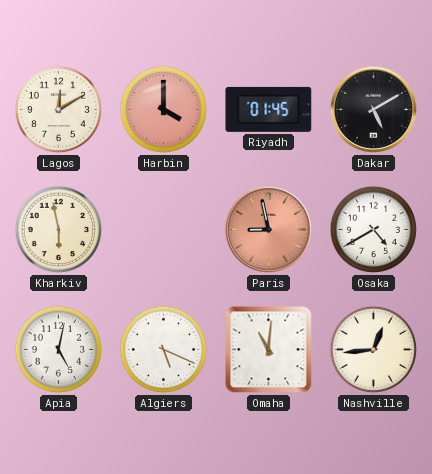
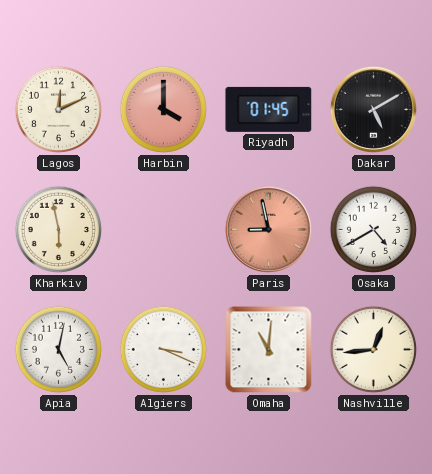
Lagos: 12:10 -> 12:11
Algiers: 5:19 -> 3:19
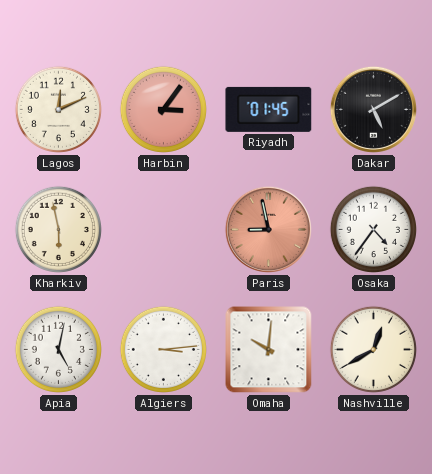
Harbin: 4:00 -> 3:06
Osaka: 4:40 -> 4:36
Algiers: 3:19 -> 3:14
Omaha: 11:01 -> 10:01
Nashville: 12:44 -> 12:40
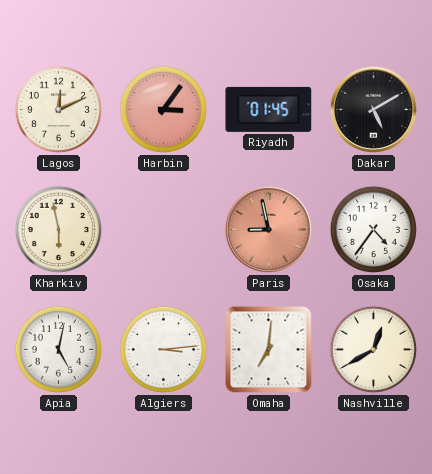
Omaha: 10:01 -> 7:01
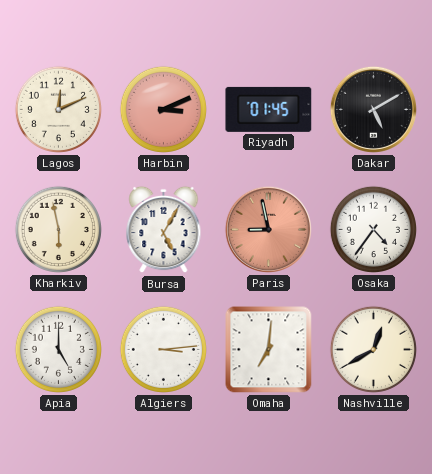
Harbin: 3:06 -> 3:11
Bursa: none -> 5:05
Apia: 5:02 -> 5:00
